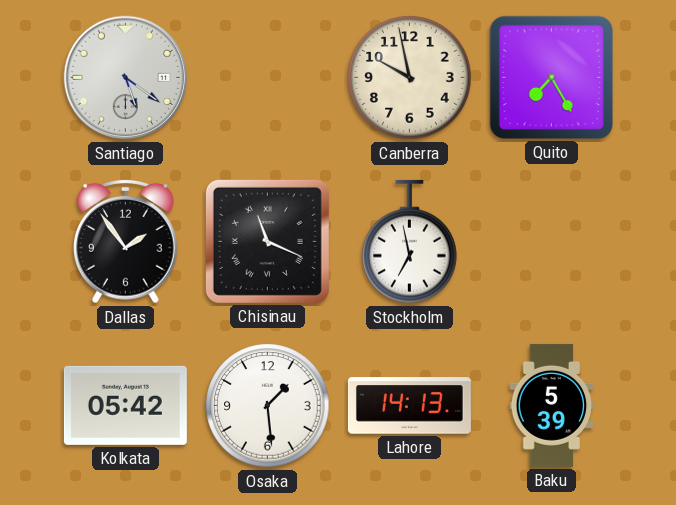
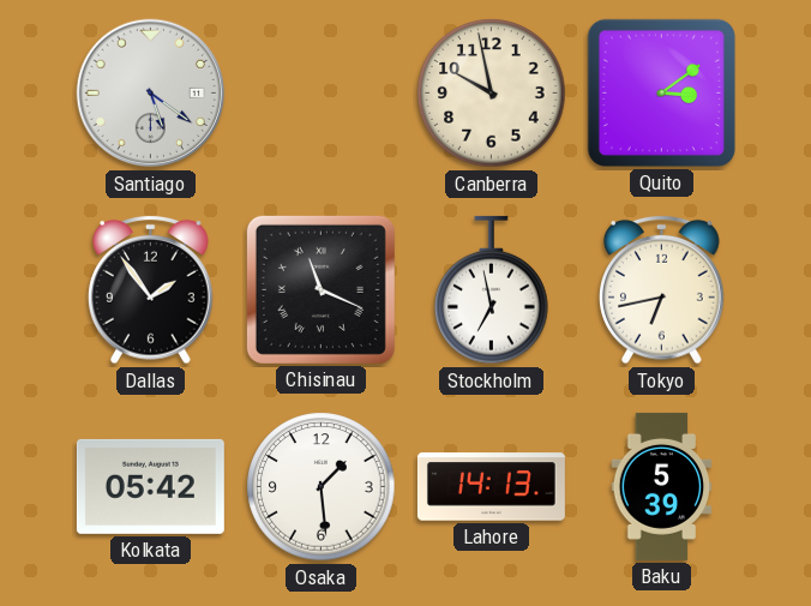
Quito: 7:25 -> 3:09
Tokyo: none -> 6:43
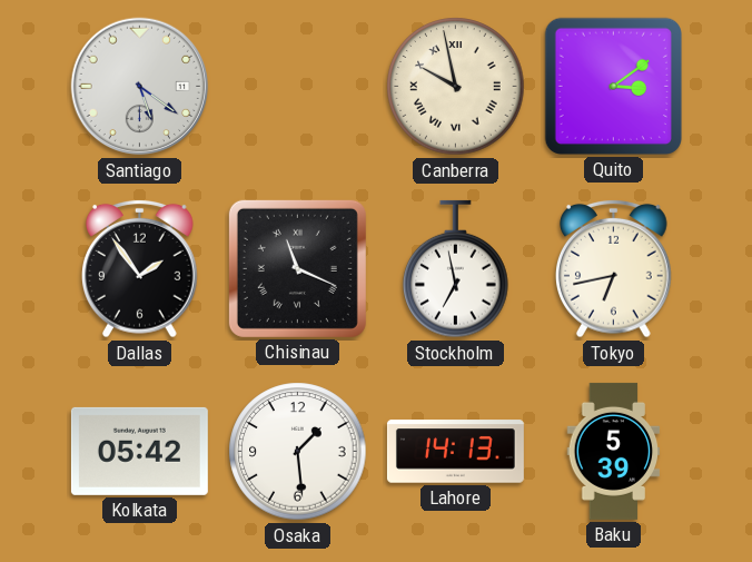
Canberra numerals: Arabic -> Roman
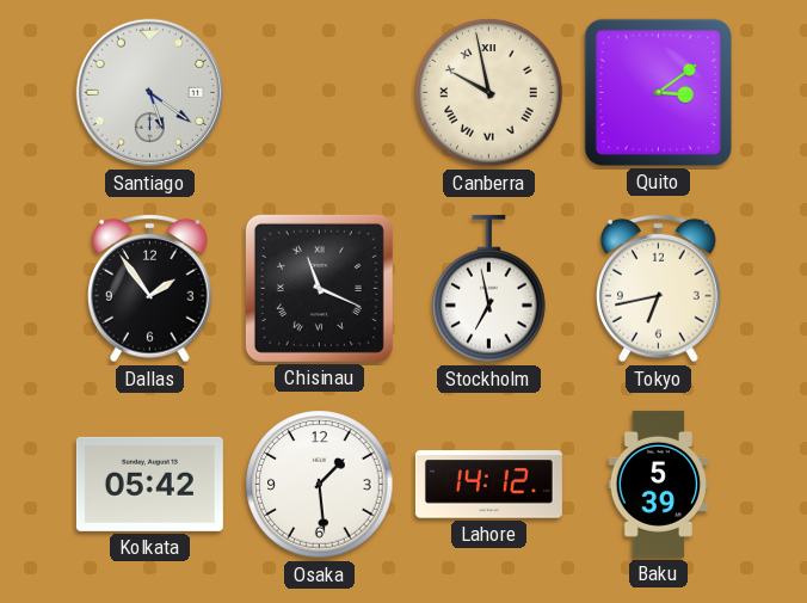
Lahore: 14:13 -> 14:12
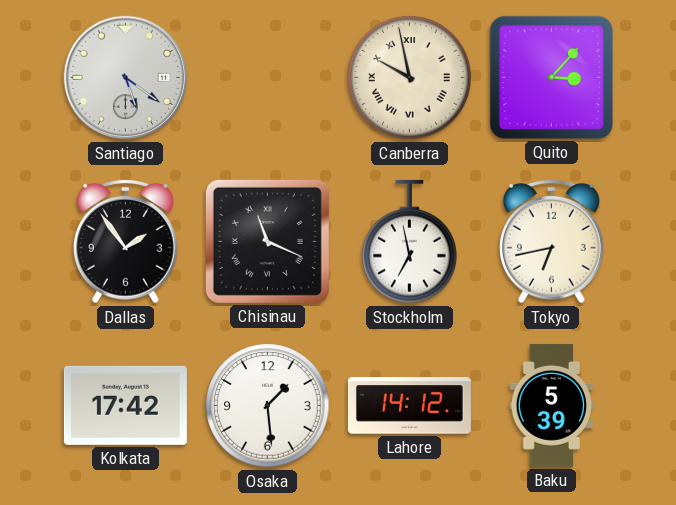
Quito: 3:09 -> 3:07
Kolkata: 05:42 -> 17:42
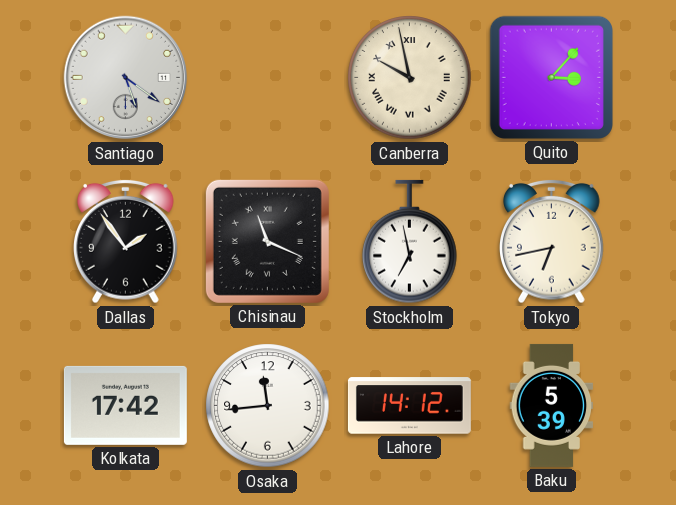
Osaka: 1:29 -> 11:44
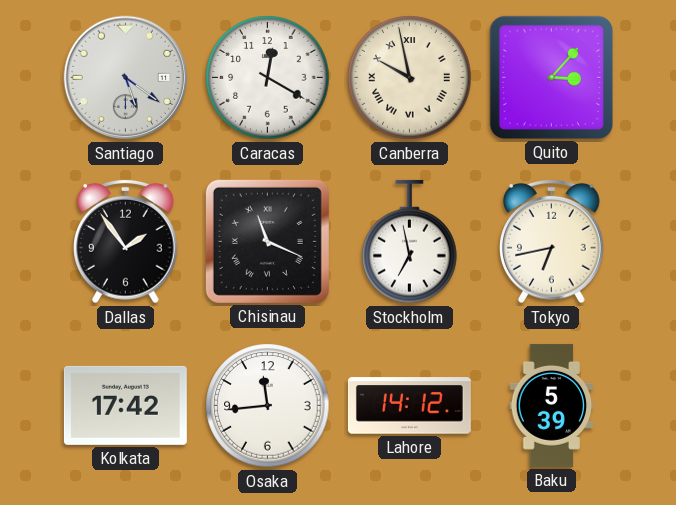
Caracas: none -> 12:20
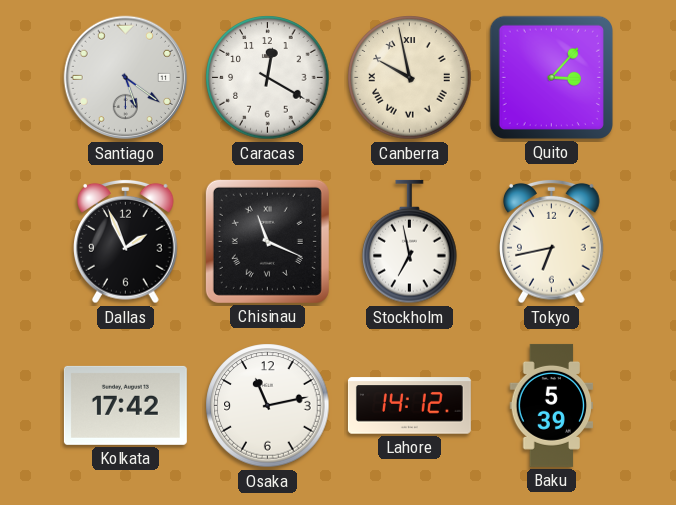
Dallas: 1:54 -> 1:56
Osaka: 11:44 -> 11:13
